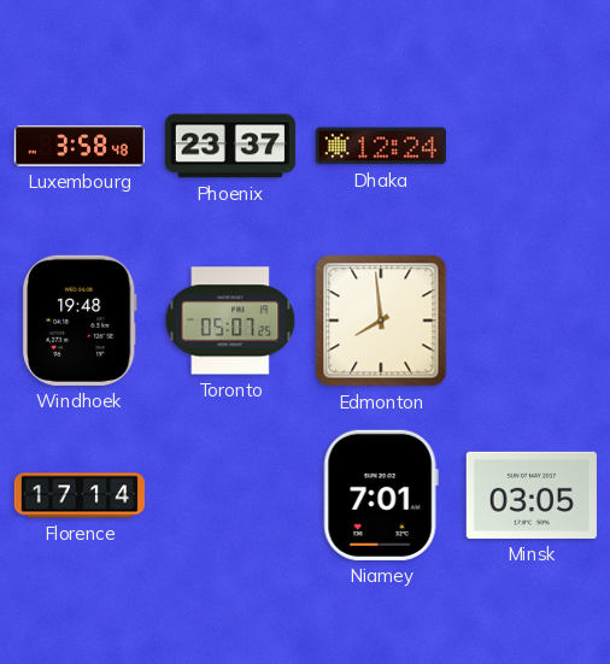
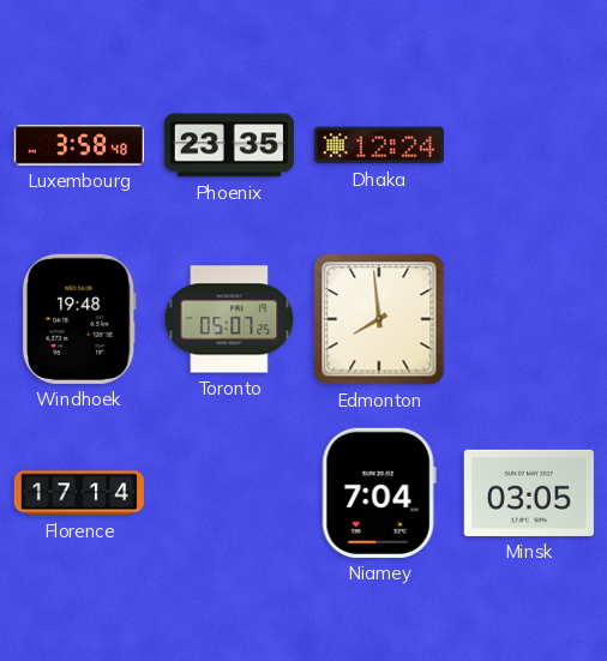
Phoenix: 23:37 -> 23:35
Niamey: 7:01 -> 7:04
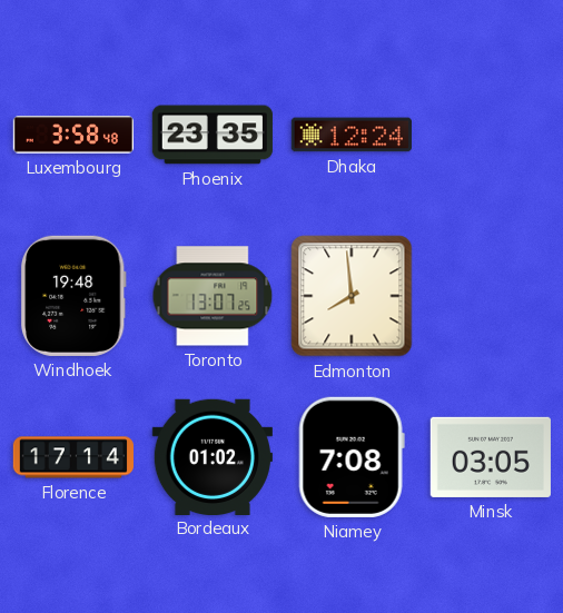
Toronto: 05:07 -> 13:07
Bordeaux: none -> 01:02
Niamey: 7:04 -> 7:08
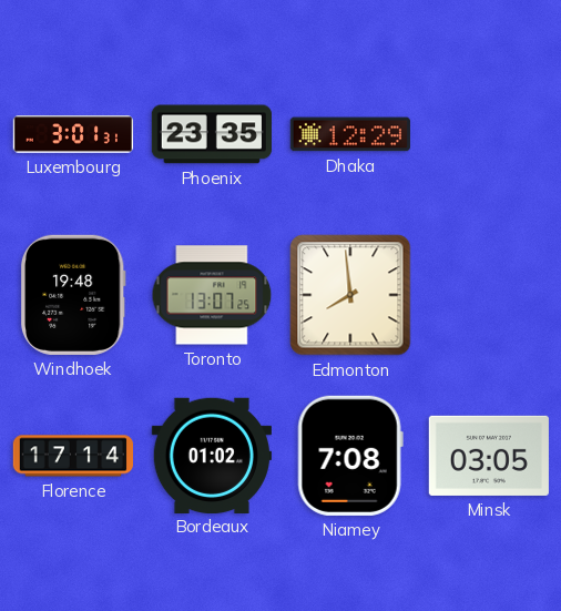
Luxembourg: 3:58 -> 3:01
Dhaka: 12:24 -> 12:29
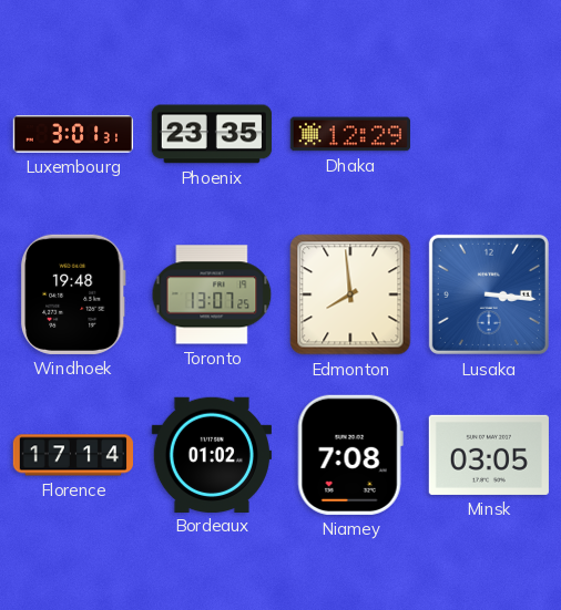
Lusaka: none -> 3:16
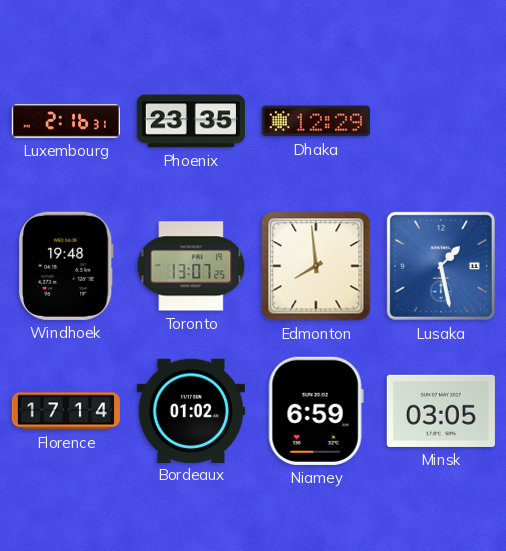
Luxembourg: 3:01 -> 2:16
Lusaka: 3:16 -> 1:28
Niamey: 7:08 -> 6:59
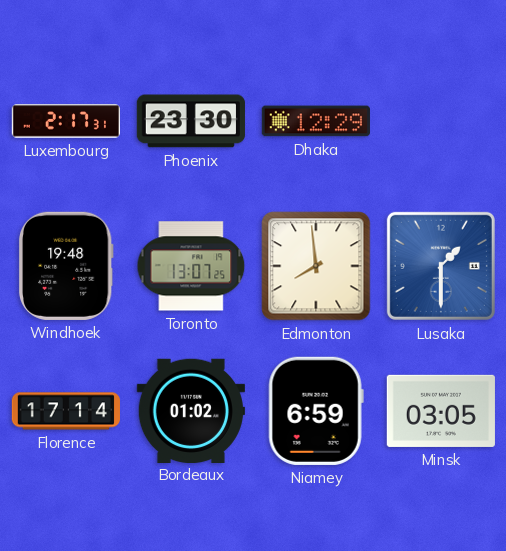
Luxembourg: 2:16 -> 2:17
Phoenix: 23:35 -> 23:30
Lusaka: 1:28 -> 1:30
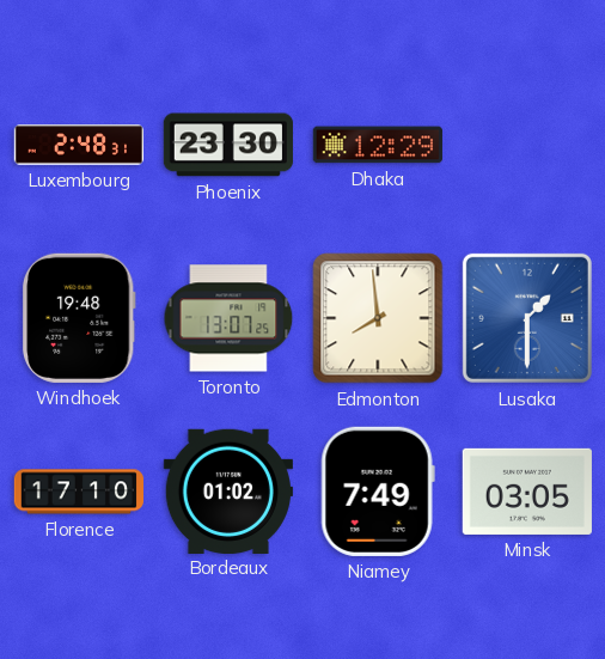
Luxembourg: 2:17 -> 2:48
Florence: 17:14 -> 17:10
Niamey: 6:59 -> 7:49
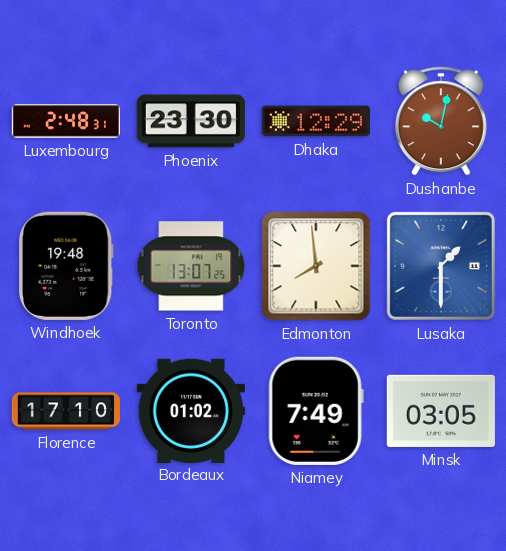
Dushanbe: none -> 10:02
